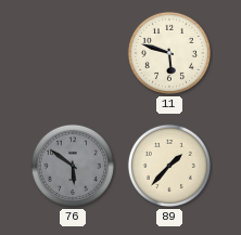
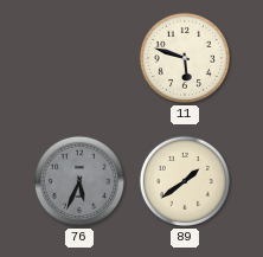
76: 5:51 -> 5:34
89: 1:37 -> 1:39
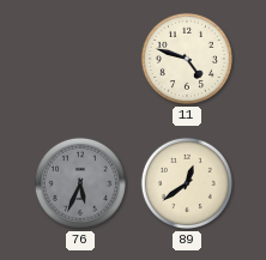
11: 5:48 -> 4:48
89: 1:39 -> 12:39
